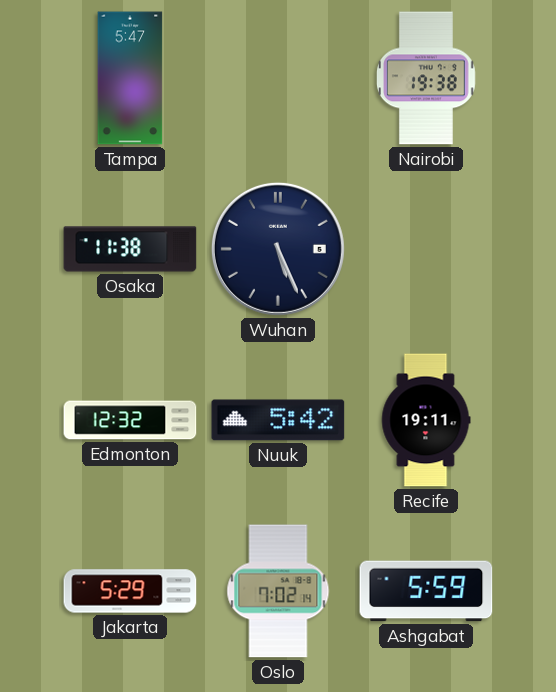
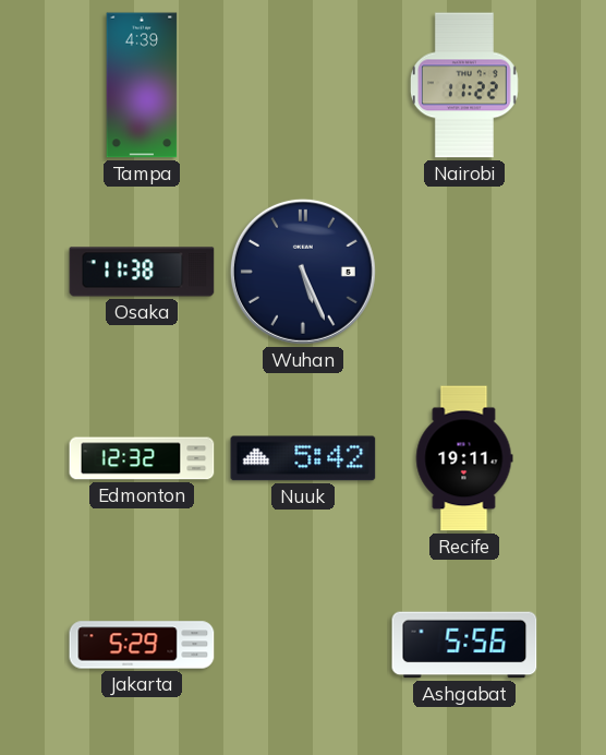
Tampa: 5:47 -> 4:39
Nairobi: 19:38 -> 11:22
Oslo: 7:02 -> none
Ashgabat: 5:59 -> 5:56
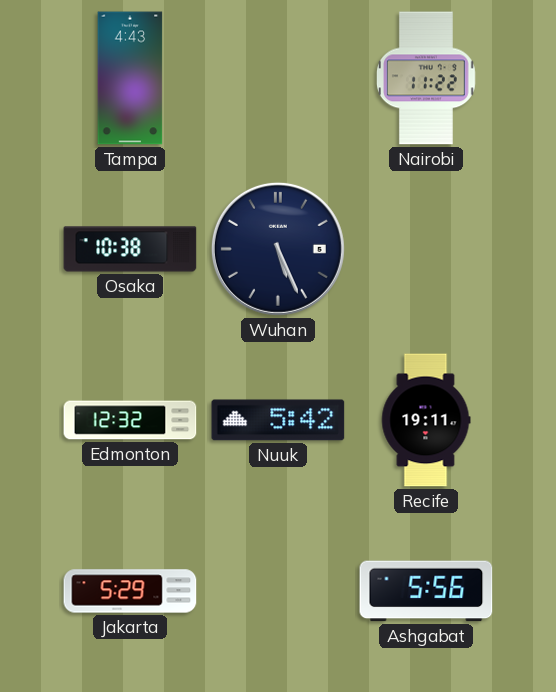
Tampa: 4:39 -> 4:43
Osaka: 11:38 -> 10:38
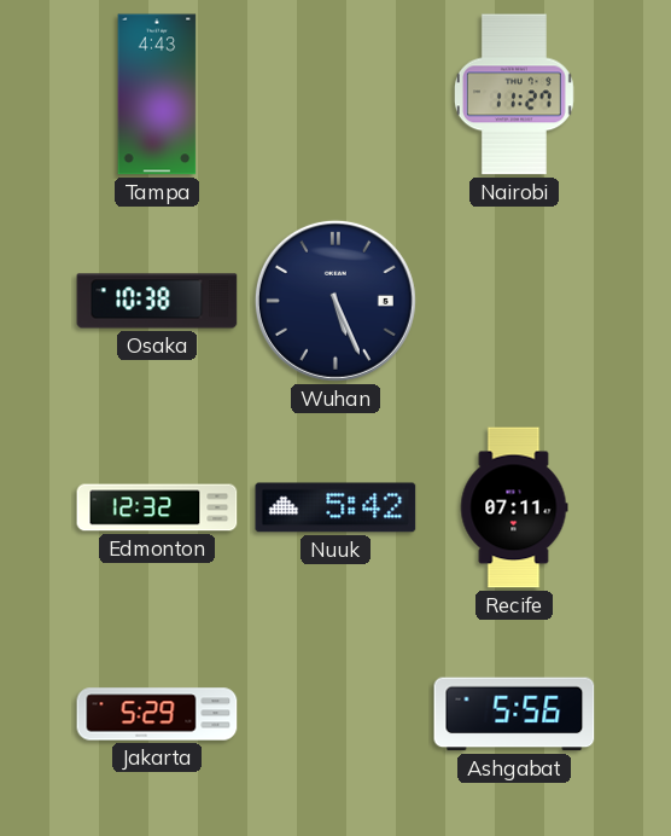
Nairobi: 11:22 -> 11:27
Recife: 19:11 -> 07:11
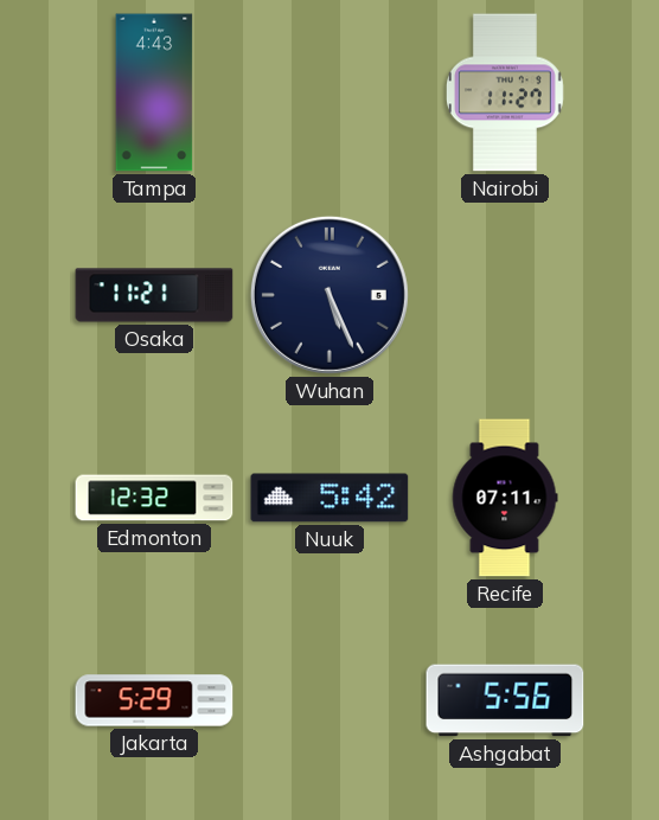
Osaka: 10:38 -> 11:21
